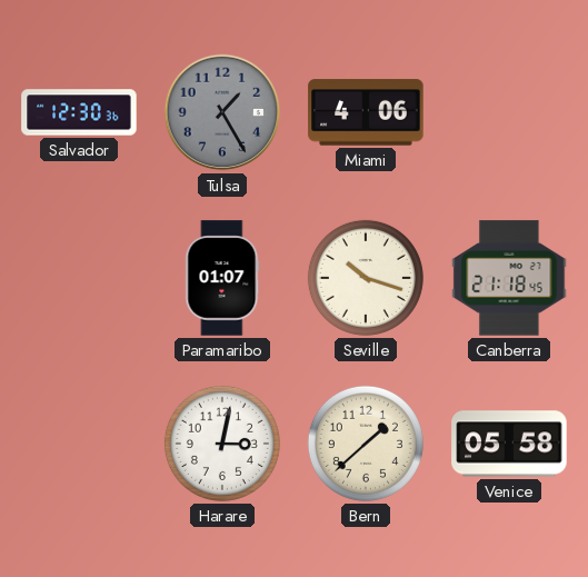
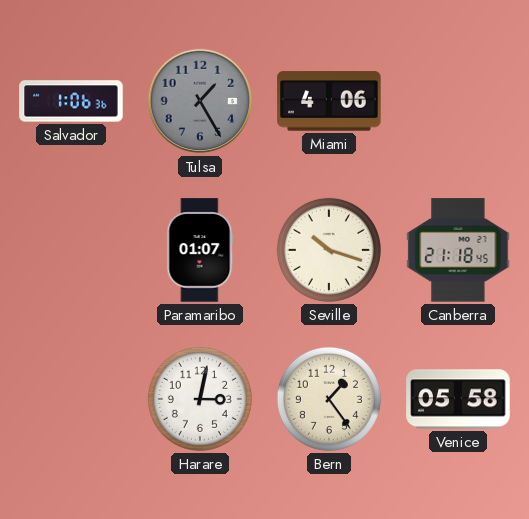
Salvador: 12:30 -> 1:06
Bern: 1:38 -> 1:24
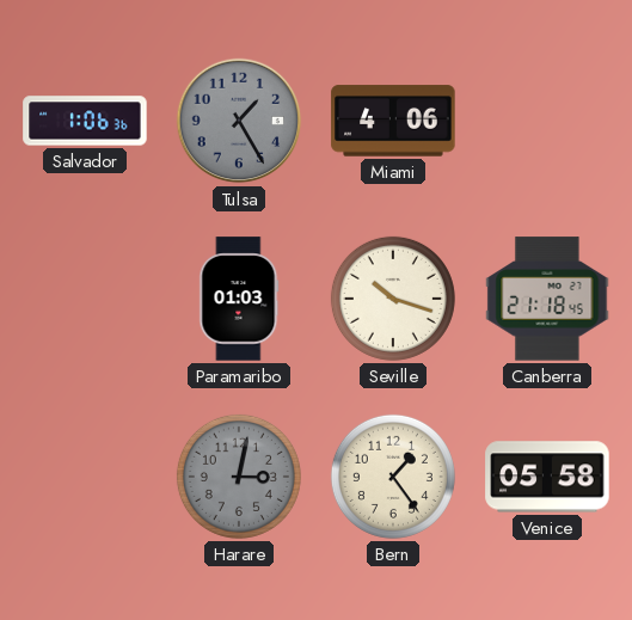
Paramaribo: 01:07 -> 01:03
Harare dial: white -> grey
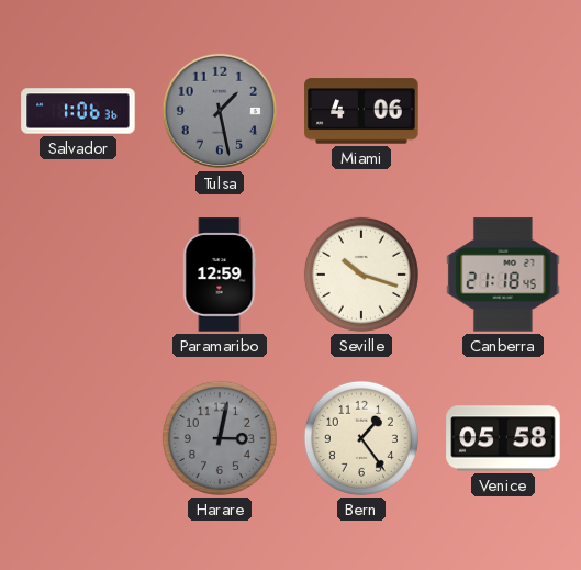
Tulsa: 1:25 -> 1:28
Paramaribo: 01:03 -> 12:59
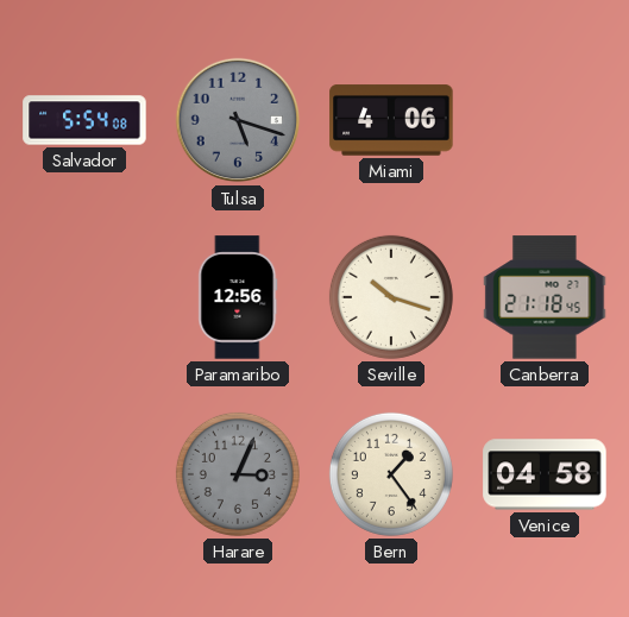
Salvador: 1:06 -> 5:54
Tulsa: 1:28 -> 5:18
Paramaribo: 12:59 -> 12:56
Harare: 3:02 -> 3:04
Venice: 05:58 -> 04:58
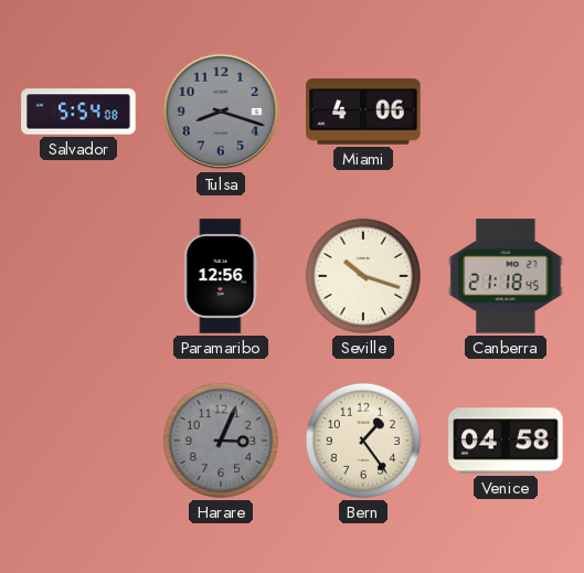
Tulsa: 5:18 -> 8:18
